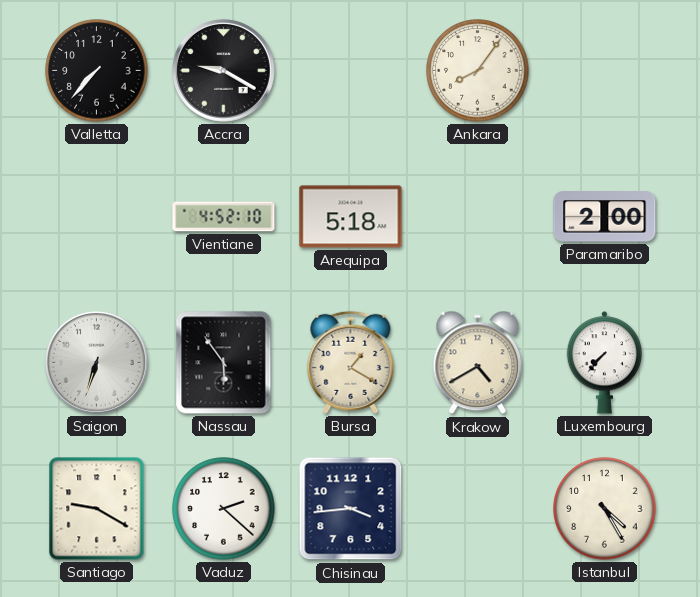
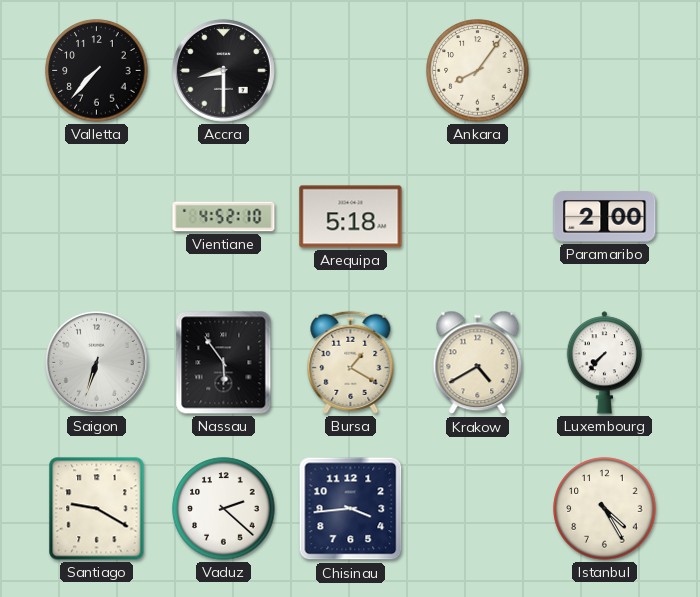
Accra: 9:20 -> 8:30
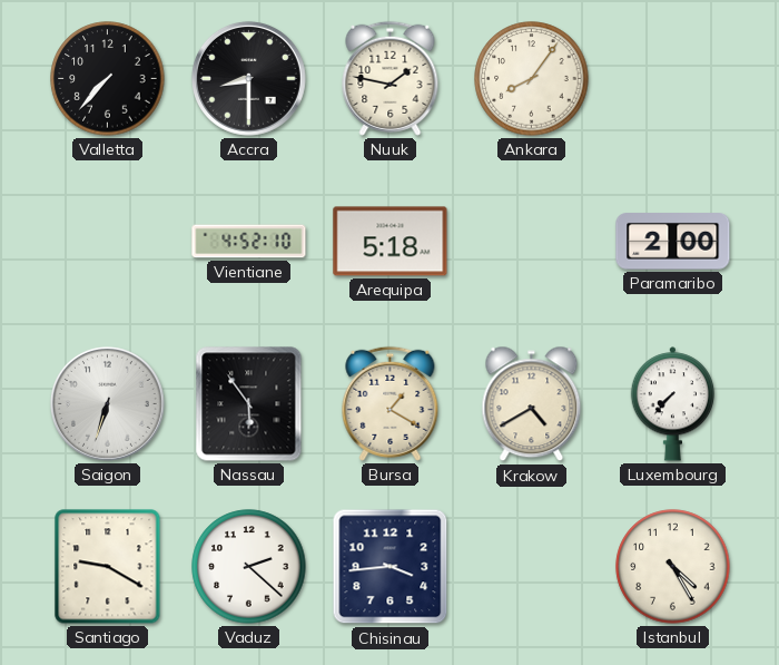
Nuuk: none -> 1:47
